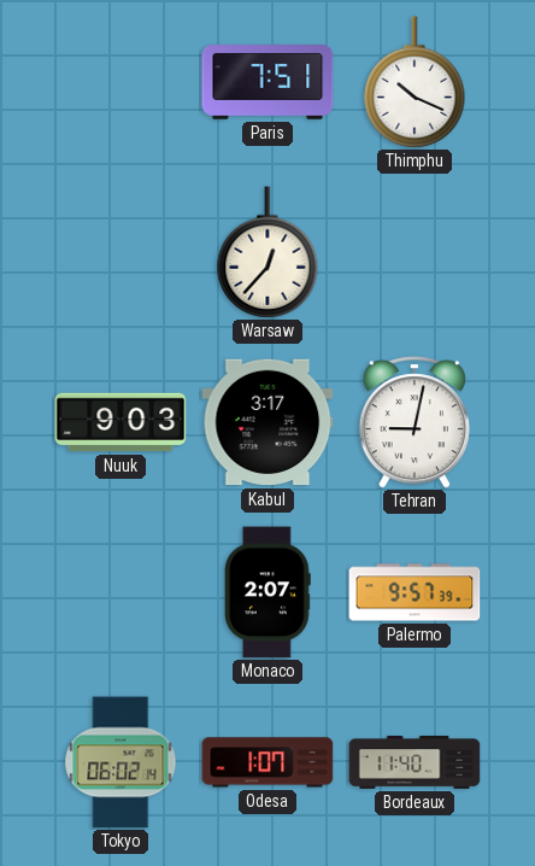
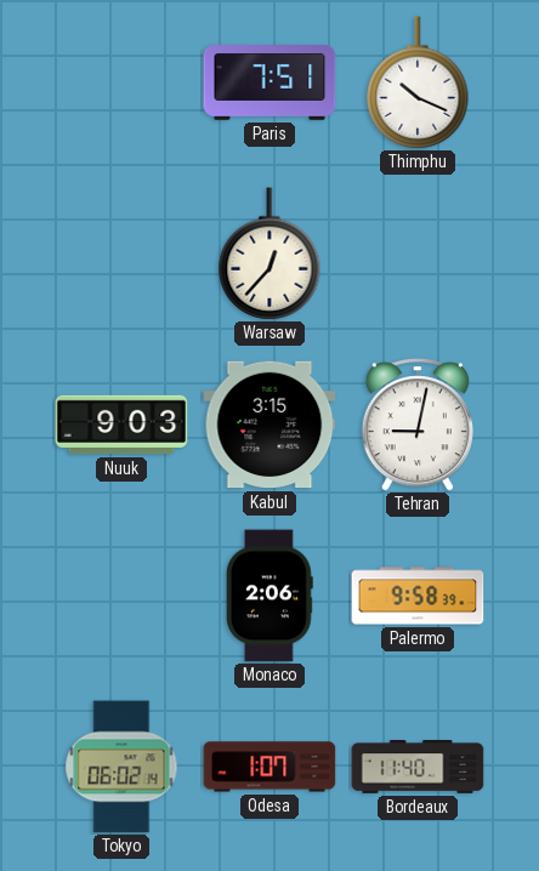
Kabul: 3:17 -> 3:15
Monaco: 2:07 -> 2:06
Palermo: 9:57 -> 9:58
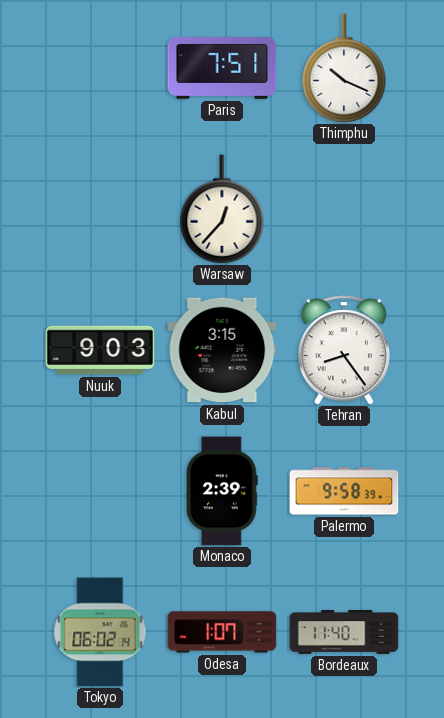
Tehran: 9:02 -> 8:24
Monaco: 2:06 -> 2:39
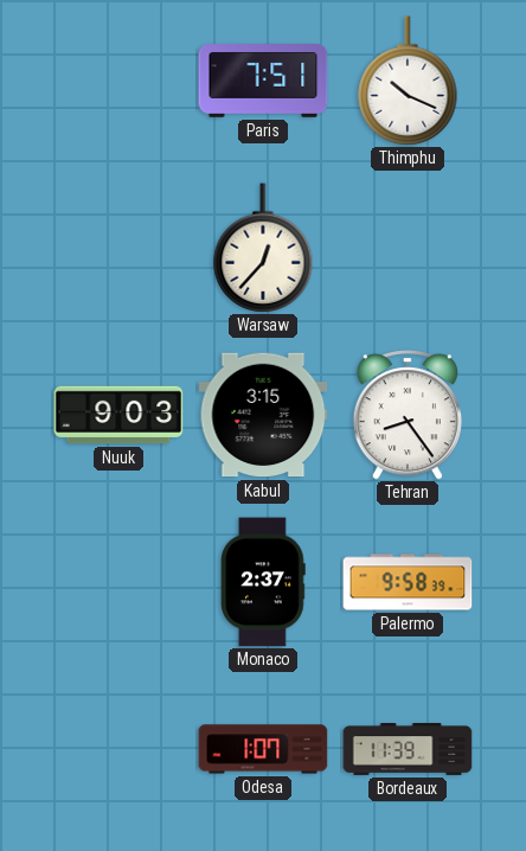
Monaco: 2:39 -> 2:37
Tokyo: 06:02 -> none
Bordeaux: 11:40 -> 11:39
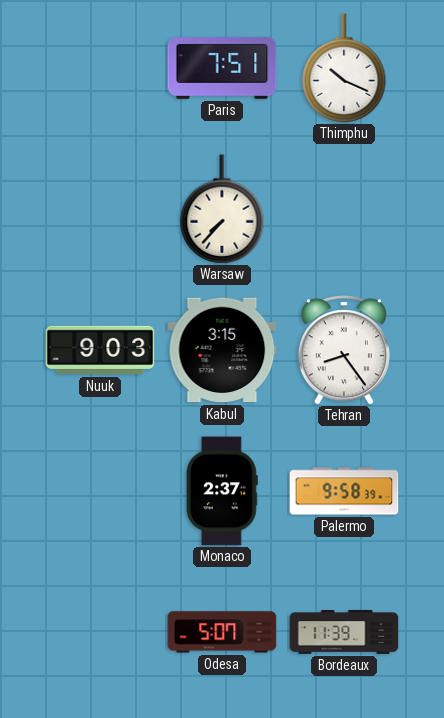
Warsaw: 12:37 -> 7:37
Odesa: 1:07 -> 5:07
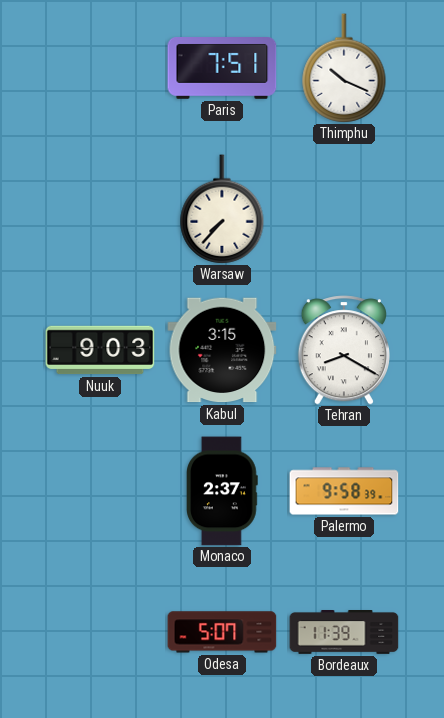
Tehran: 8:24 -> 8:20
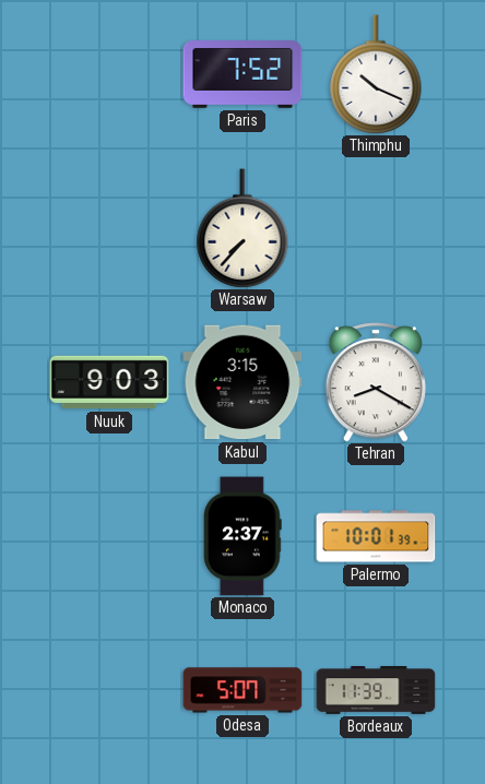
Paris: 7:51 -> 7:52
Palermo: 9:58 -> 10:01
